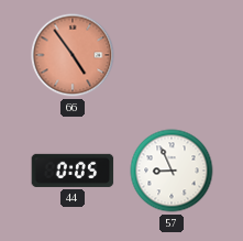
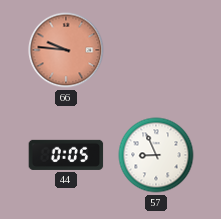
66: 4:54 -> 9:46
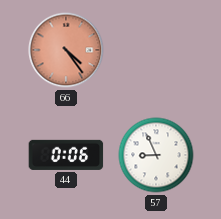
66: 9:46 -> 4:24
44: 0:05 -> 0:06
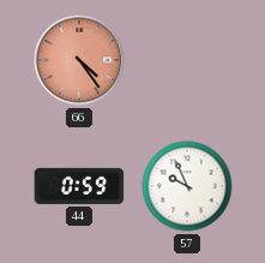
44: 0:06 -> 0:59
57: 8:56 -> 9:56
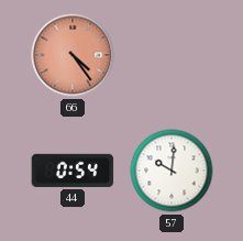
44: 0:59 -> 0:54
57: 9:56 -> 10:01
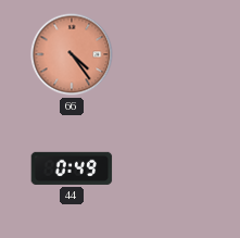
44: 0:54 -> 0:49
57: 10:01 -> none
